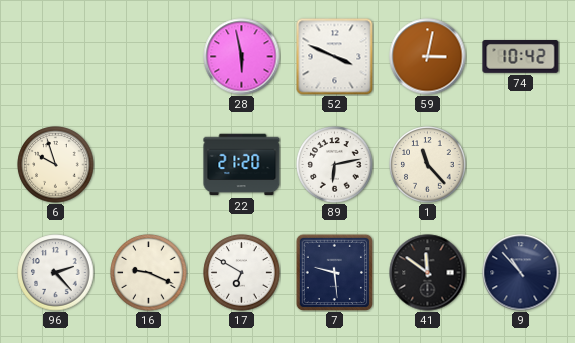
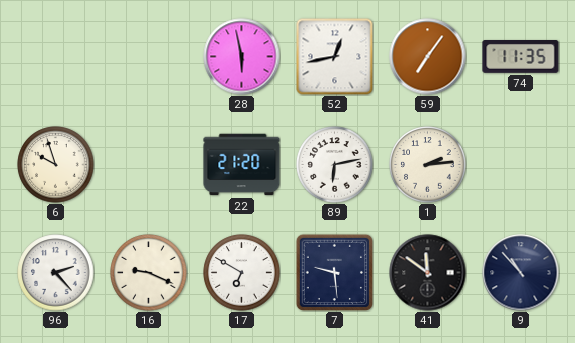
52: 3:49 -> 12:43
59: 3:02 -> 7:06
74: 10:42 -> 11:35
1: 11:23 -> 2:14
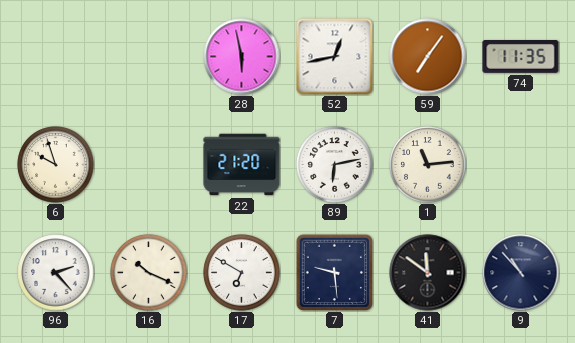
1: 2:14 -> 11:14
16: 9:19 -> 10:19
